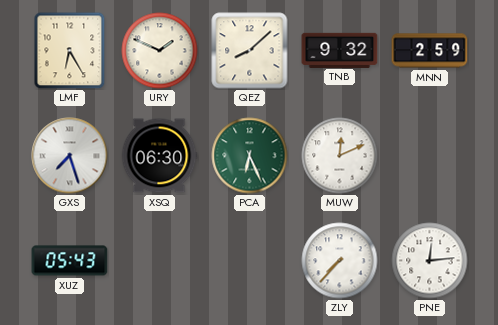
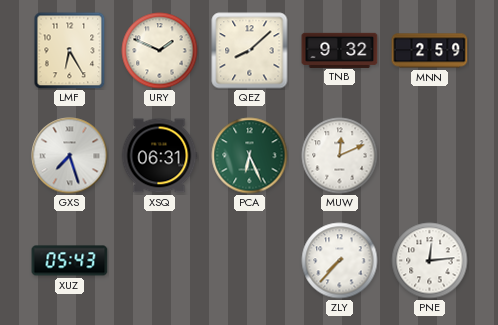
XSQ: 06:30 -> 06:31
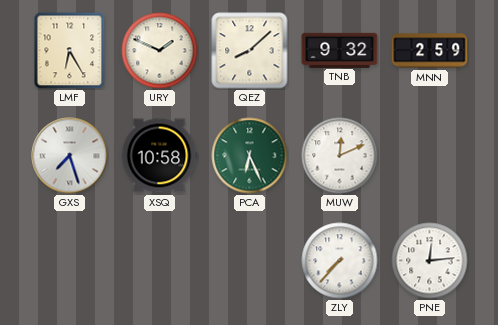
XSQ: 06:31 -> 10:58
XUZ: 05:43 -> none
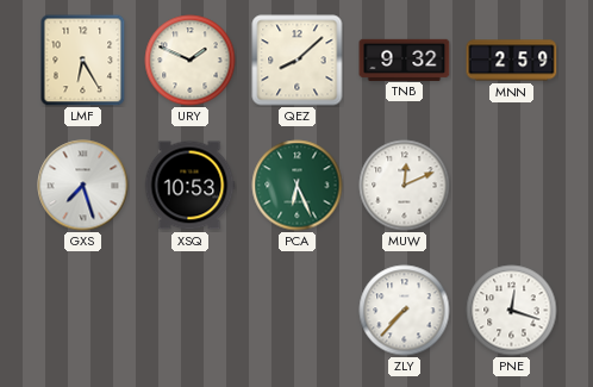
XSQ: 10:58 -> 10:53
PNE: 12:14 -> 12:18
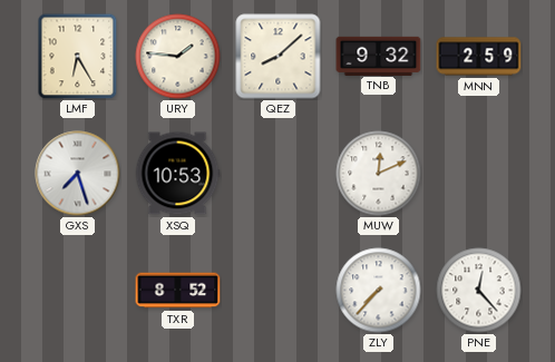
URY: 1:49 -> 1:46
PCA: 6:26 -> none
TXR: none -> 8:52
PNE: 12:18 -> 12:23
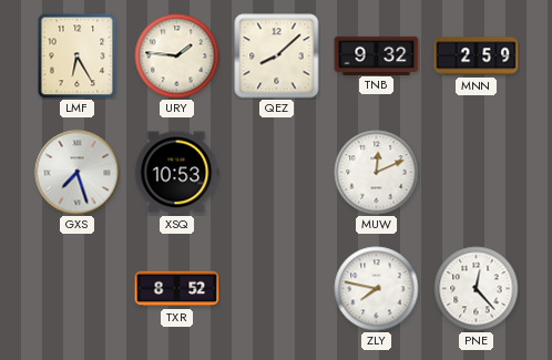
ZLY: 7:37 -> 7:47
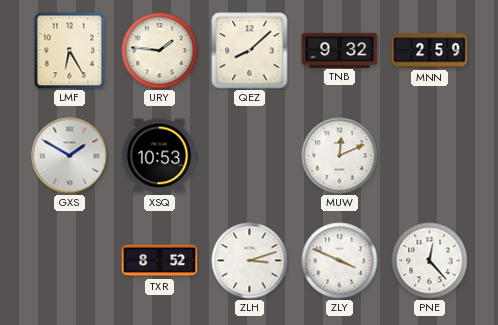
GXS: 7:27 -> 1:50
ZLH: none -> 3:12
ZLY: 7:47 -> 3:49
